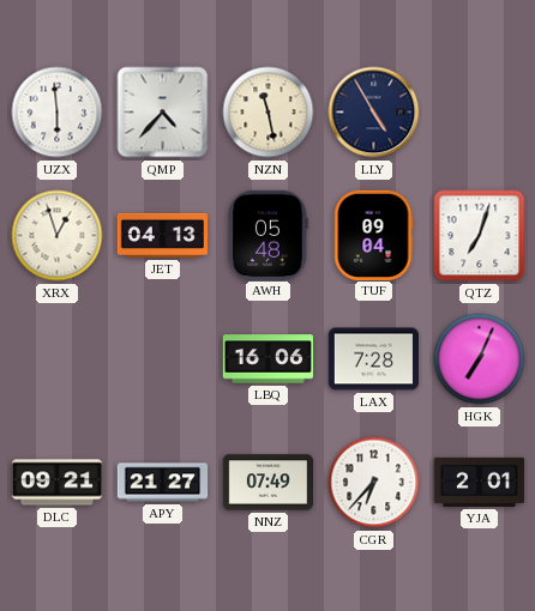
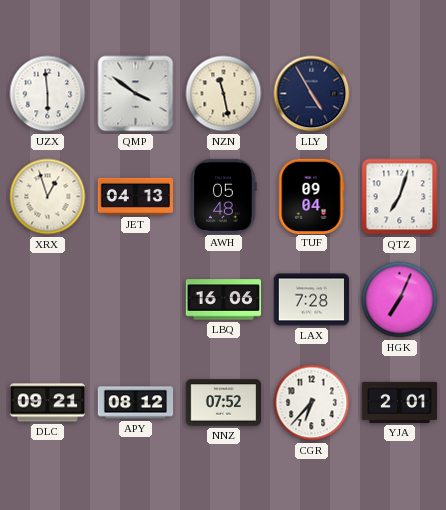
QMP: 4:37 -> 3:51
APY: 21:27 -> 08:12
NNZ: 07:49 -> 07:52
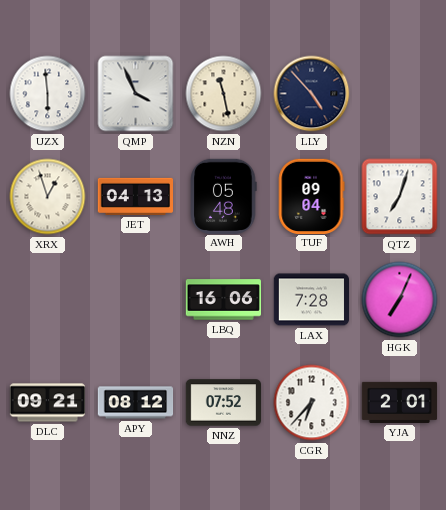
QMP: 3:51 -> 3:56
LLY: 4:55 -> 4:53
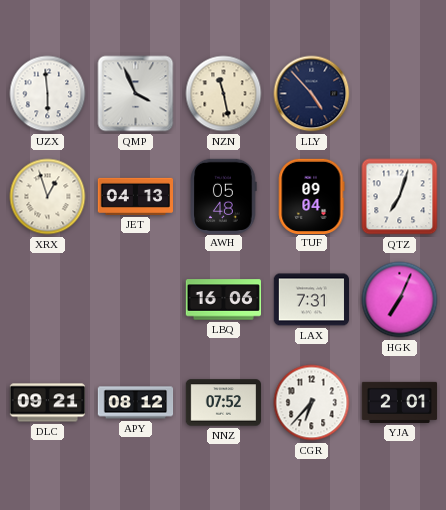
LAX: 7:28 -> 7:31
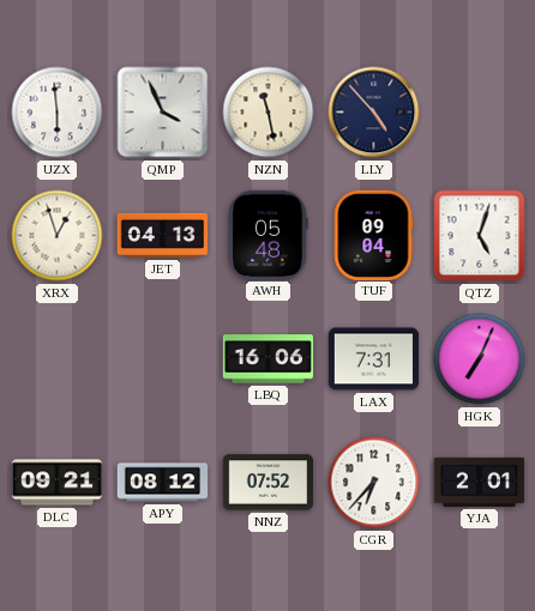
QTZ: 7:03 -> 5:03
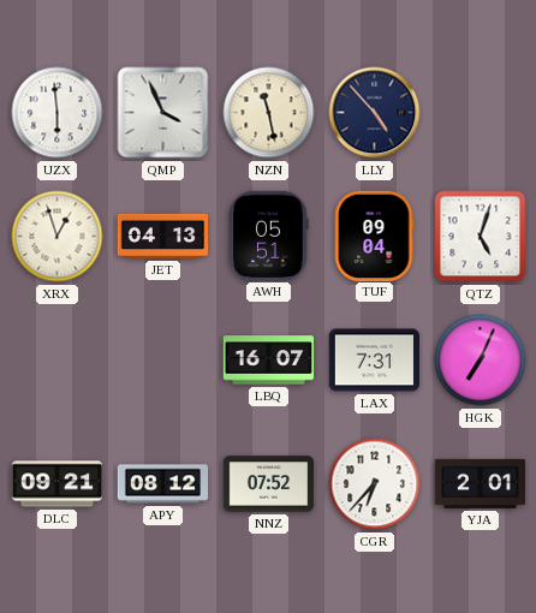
AWH: 05:48 -> 05:51
LBQ: 16:06 -> 16:07
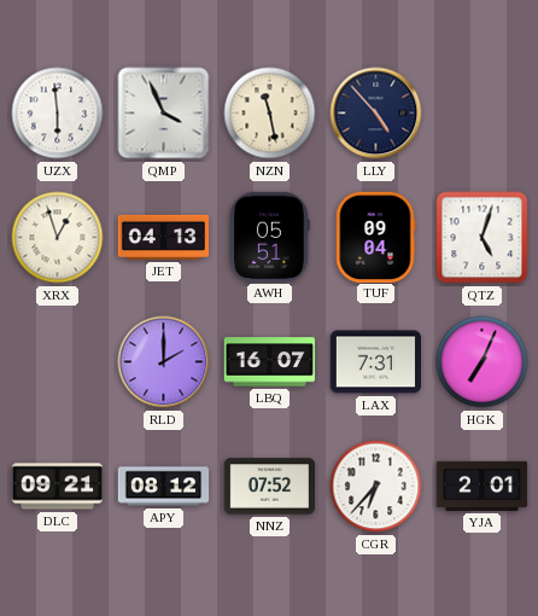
RLD: none -> 2:00
